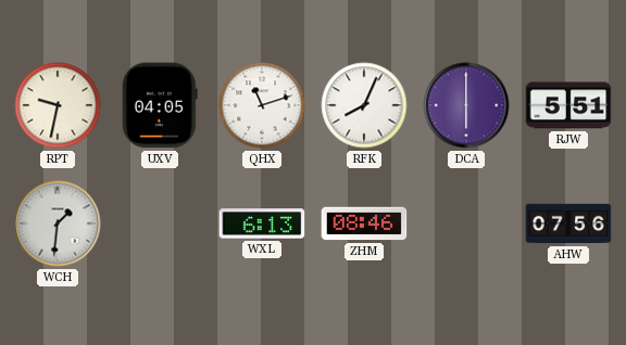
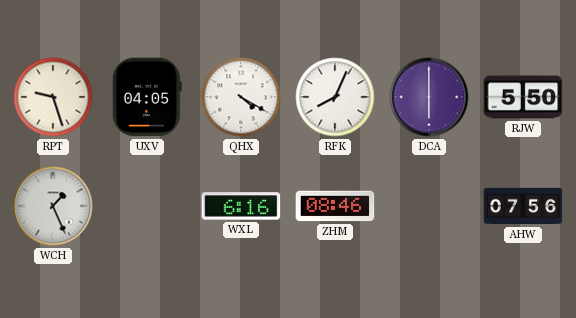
RPT: 9:32 -> 9:27
QHX: 11:12 -> 4:20
RJW: 5:51 -> 5:50
WCH: 1:31 -> 1:26
WXL: 6:13 -> 6:16
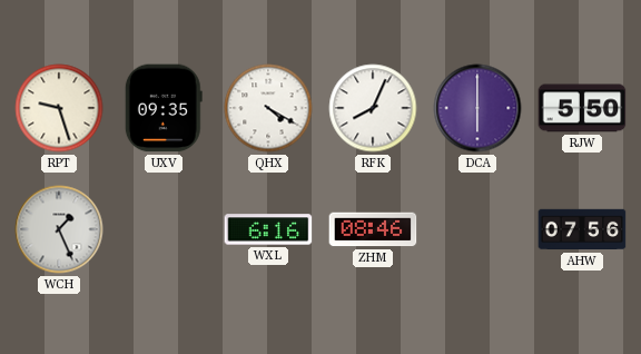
UXV: 04:05 -> 09:35
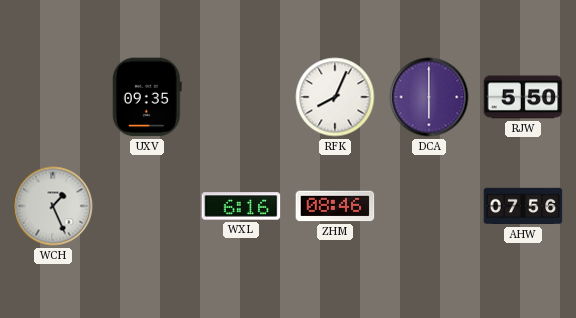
RPT: 9:27 -> none
QHX: 4:20 -> none
